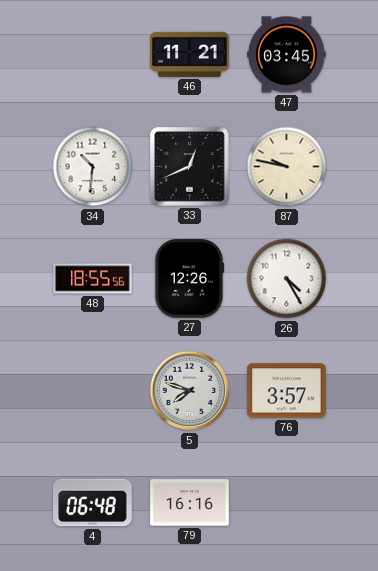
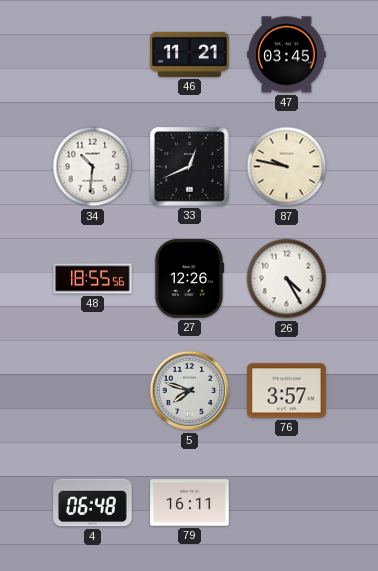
79: 16:16 -> 16:11
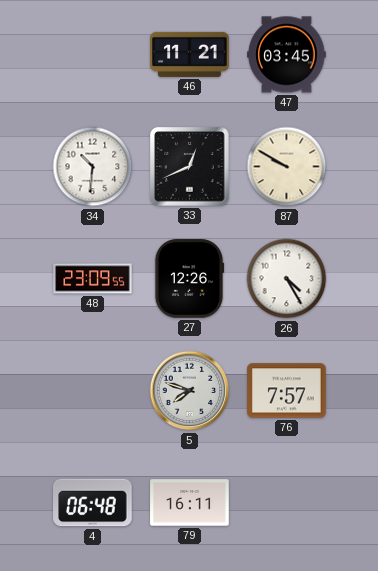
87: 9:47 -> 9:50
48: 18:55 -> 23:09
76: 3:57 -> 7:57
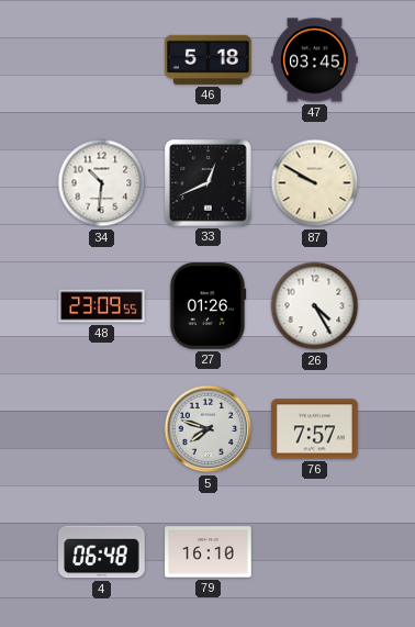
46: 11:21 -> 5:18
27: 12:26 -> 01:26
79: 16:11 -> 16:10
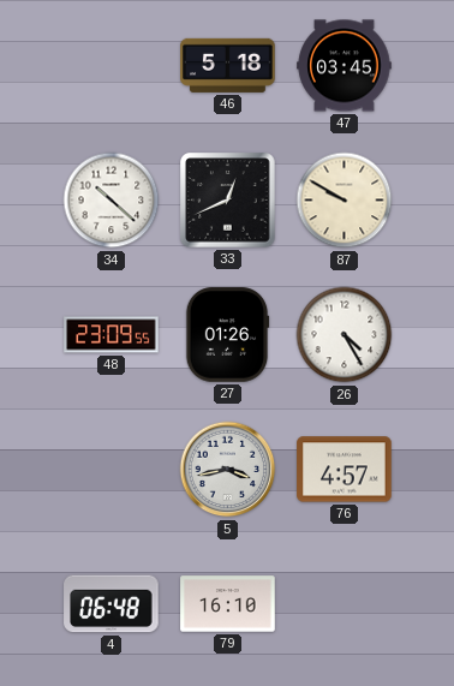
34: 10:31 -> 10:22
5: 7:48 -> 3:43
76: 7:57 -> 4:57
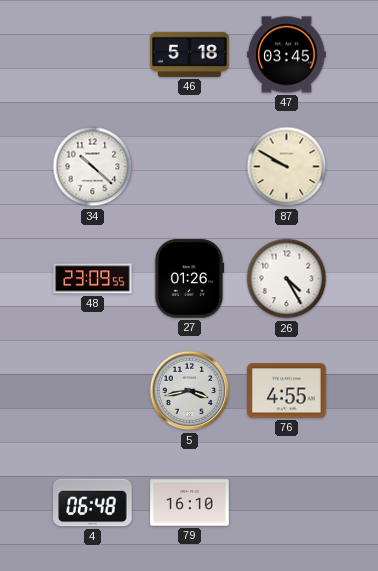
33: 12:41 -> none
76: 4:57 -> 4:55
